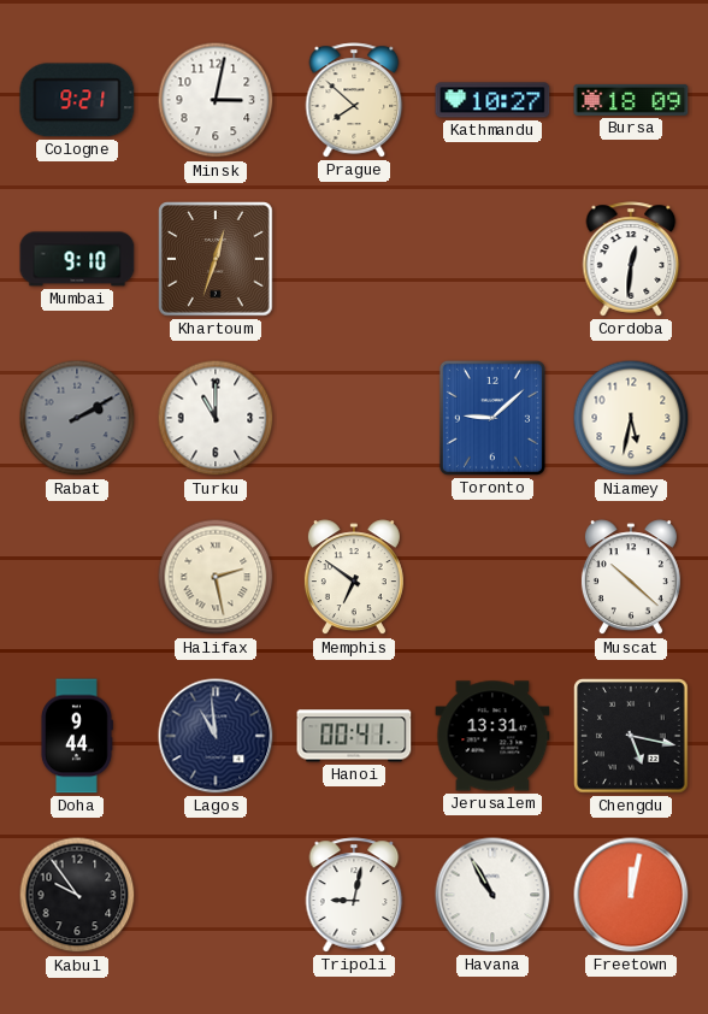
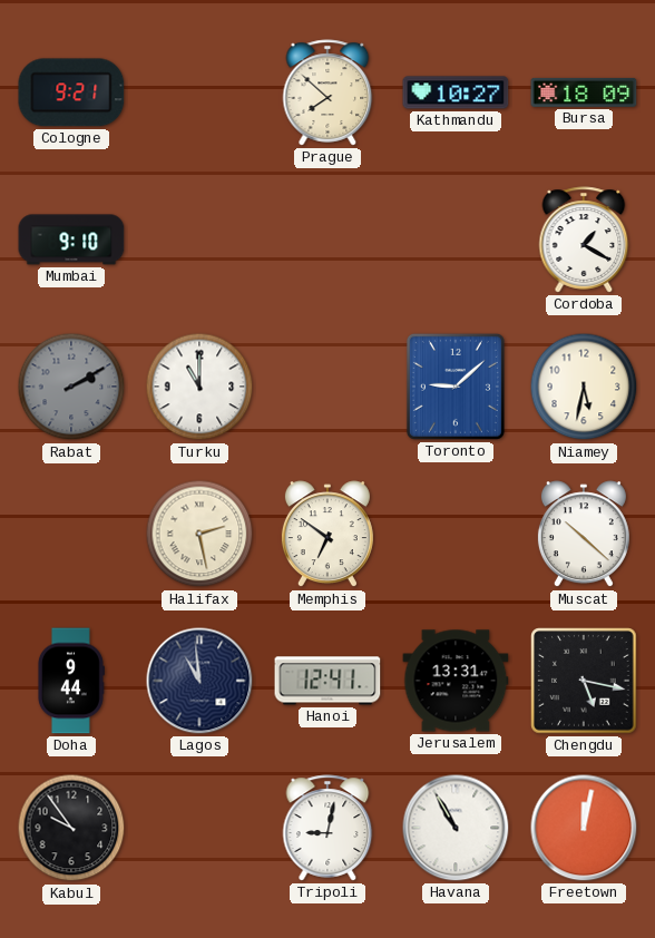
Minsk: 3:02 -> none
Khartoum: 12:33 -> none
Cordoba: 12:31 -> 1:20
Hanoi: 00:41 -> 12:41
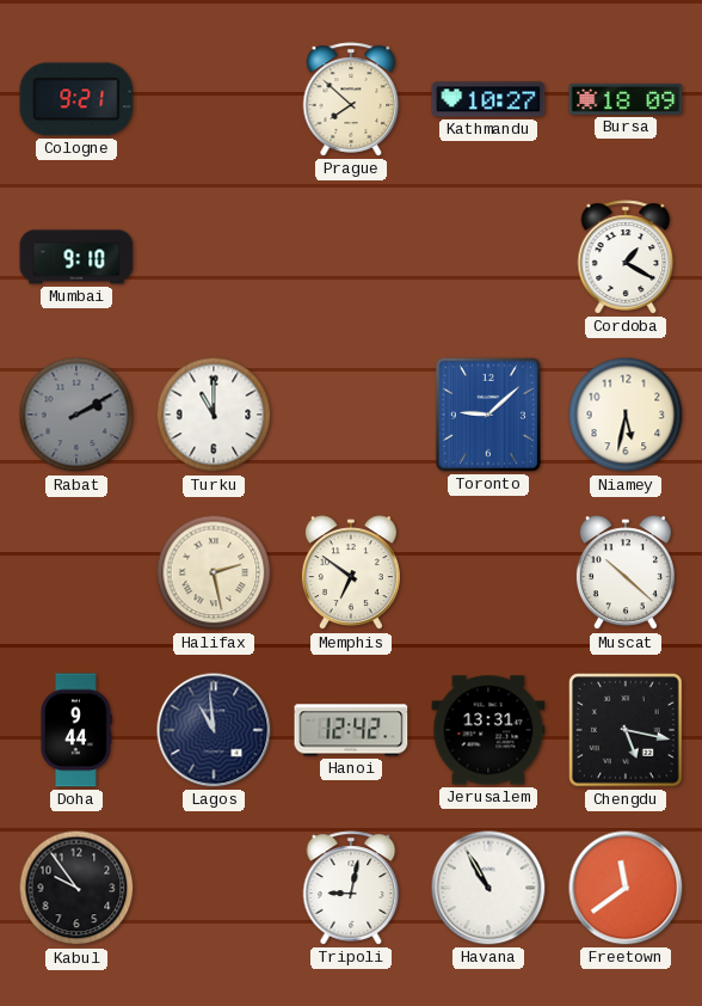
Hanoi: 12:41 -> 12:42
Freetown: 12:02 -> 11:39
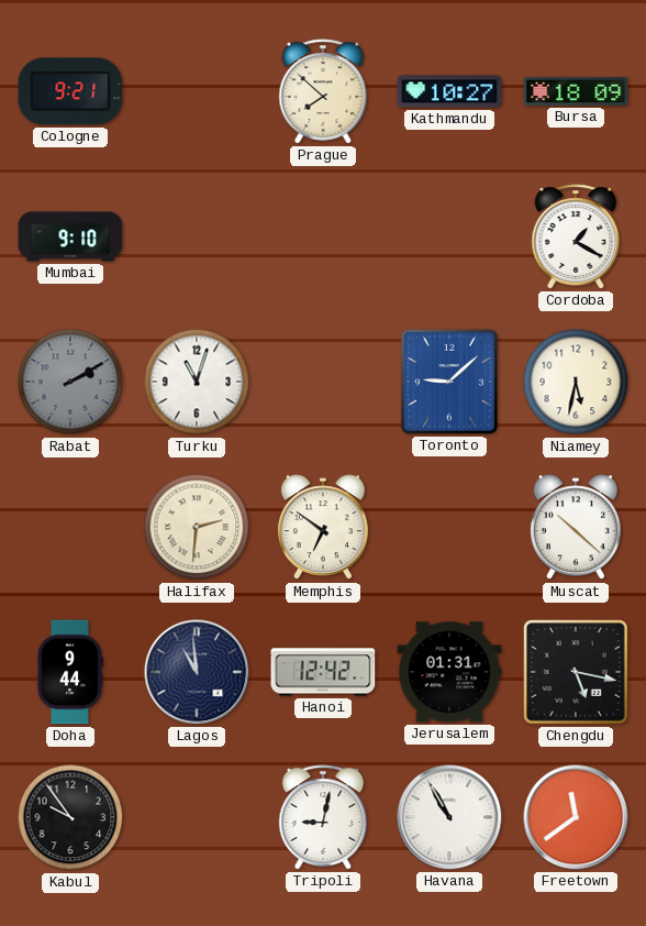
Turku: 11:00 -> 11:03
Halifax: 2:28 -> 2:31
Jerusalem: 13:31 -> 01:31
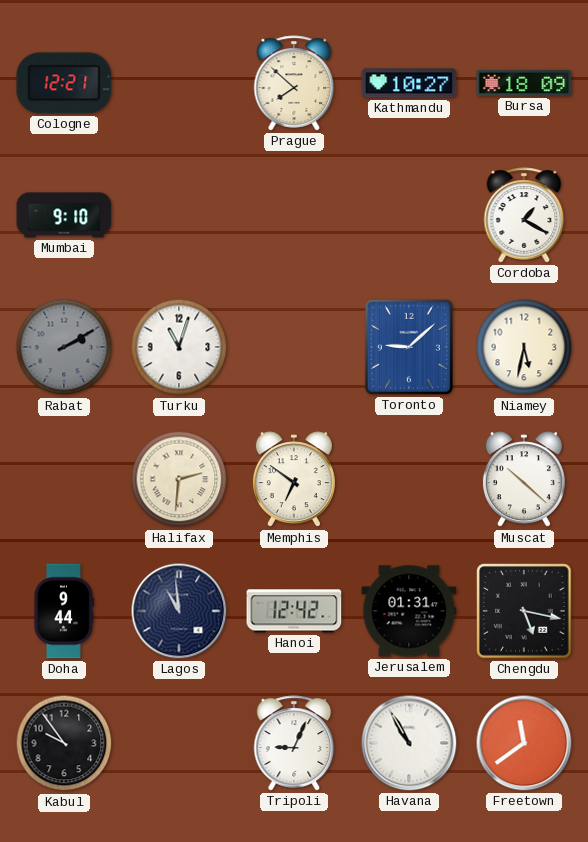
Cologne: 9:21 -> 12:21
Tripoli: 9:02 -> 9:04
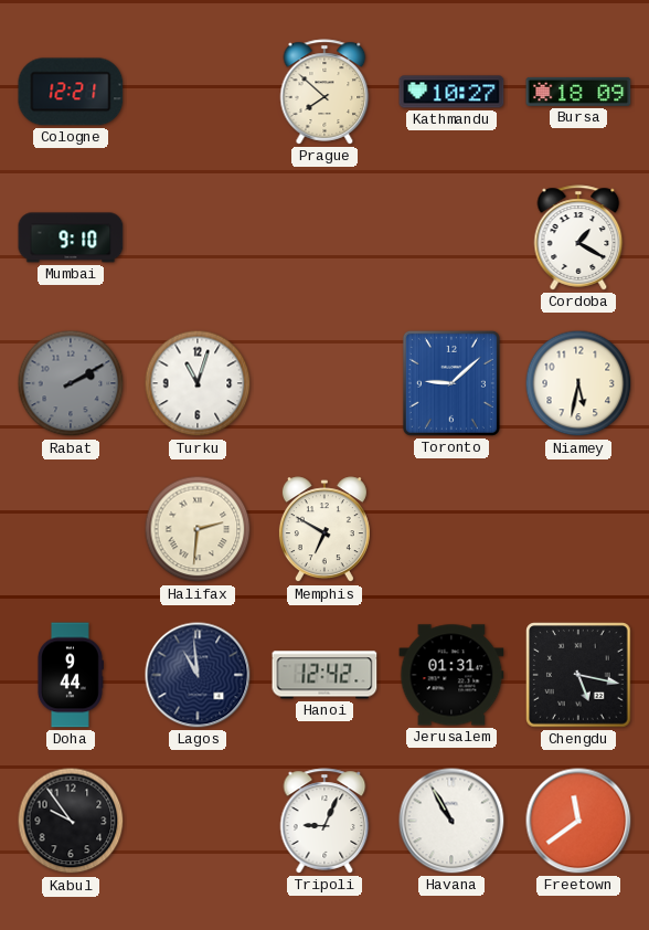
Memphis: 6:51 -> 6:50
Muscat: 10:22 -> none
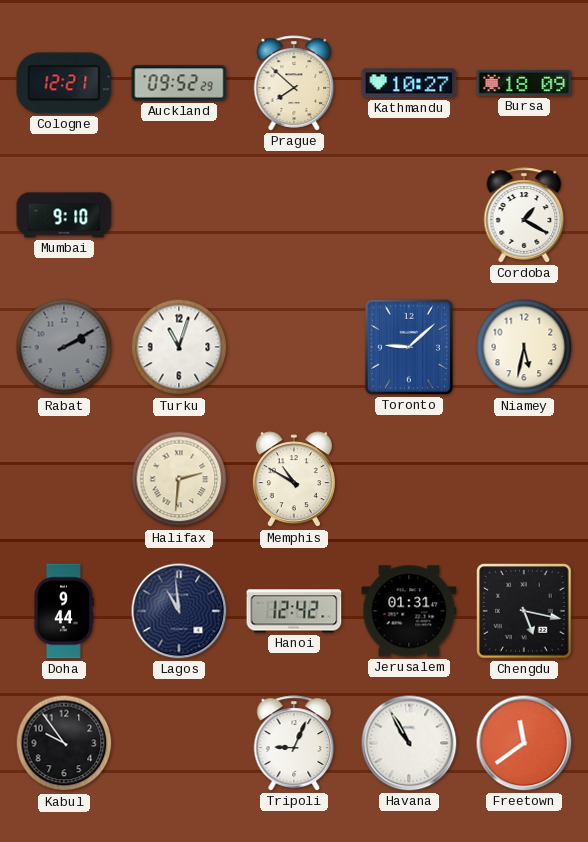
Auckland: none -> 09:52
Memphis: 6:50 -> 10:50
